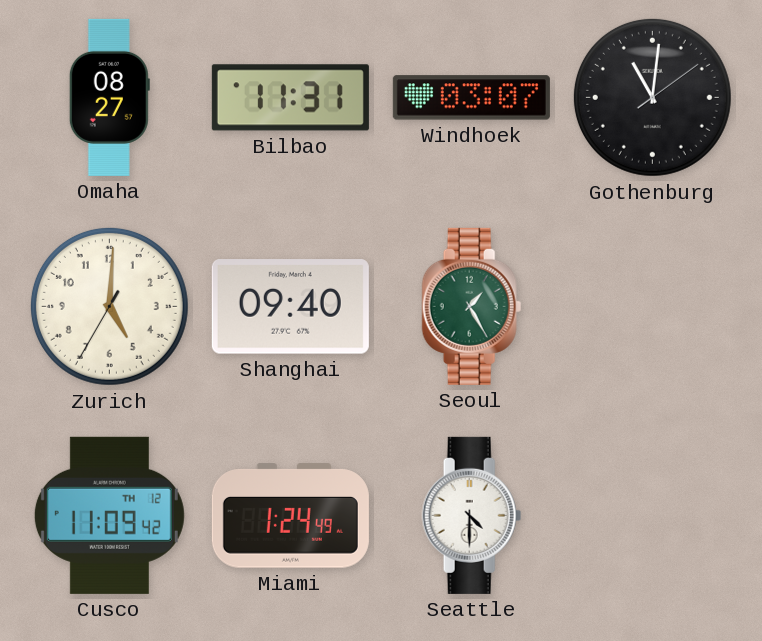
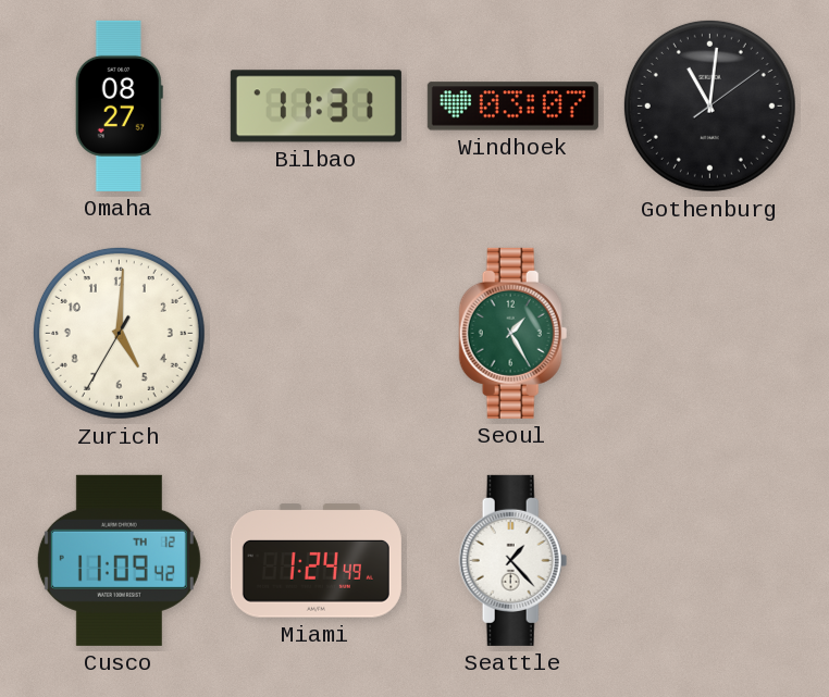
Shanghai: 09:40 -> none
Seattle: 4:30 -> 1:23
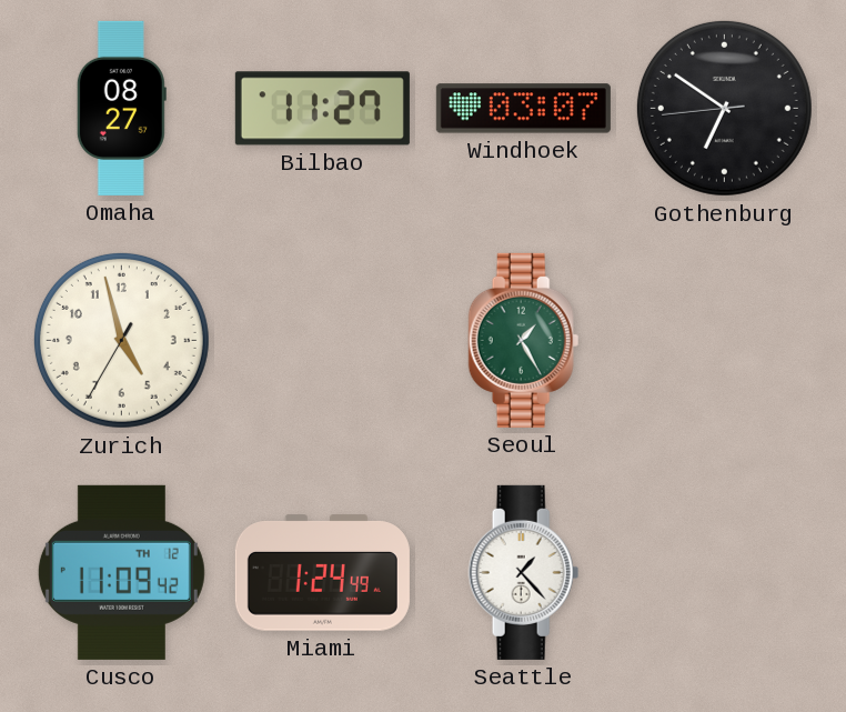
Bilbao: 11:31 -> 11:27
Gothenburg: 11:01 -> 6:50
Zurich: 5:00 -> 4:57
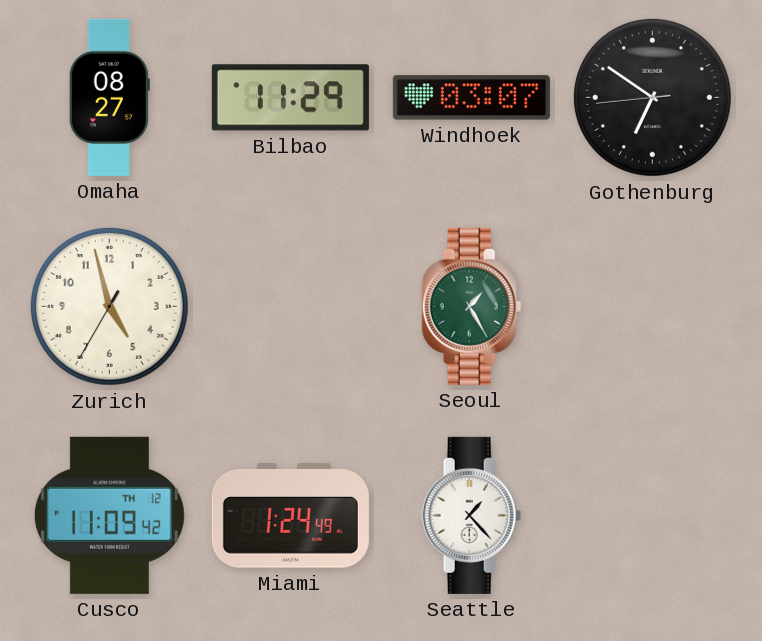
Bilbao: 11:27 -> 11:29
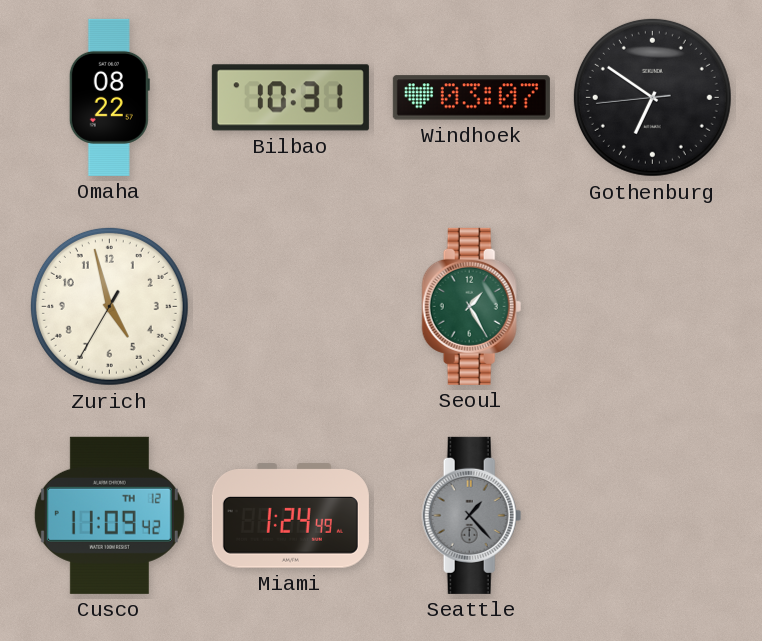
Omaha: 08:27 -> 08:22
Bilbao: 11:29 -> 10:31
Seattle dial: white -> grey
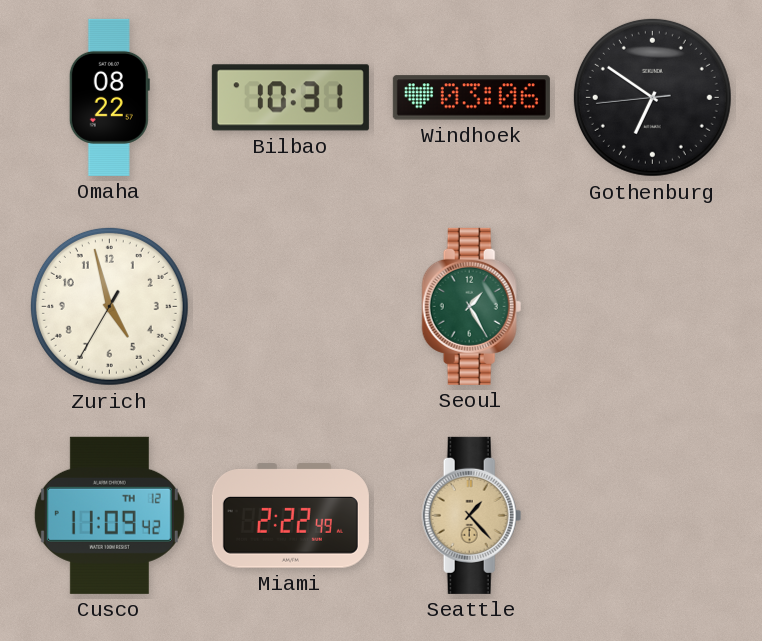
Windhoek: 03:07 -> 03:06
Miami: 1:24 -> 2:22
Seattle dial: grey -> champagne
